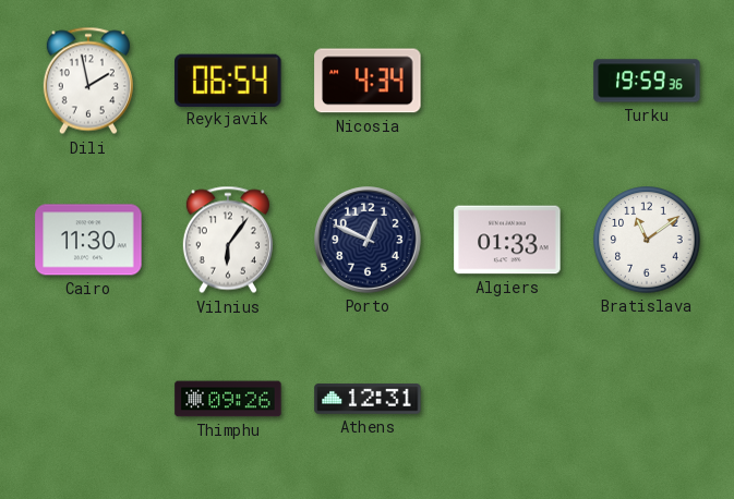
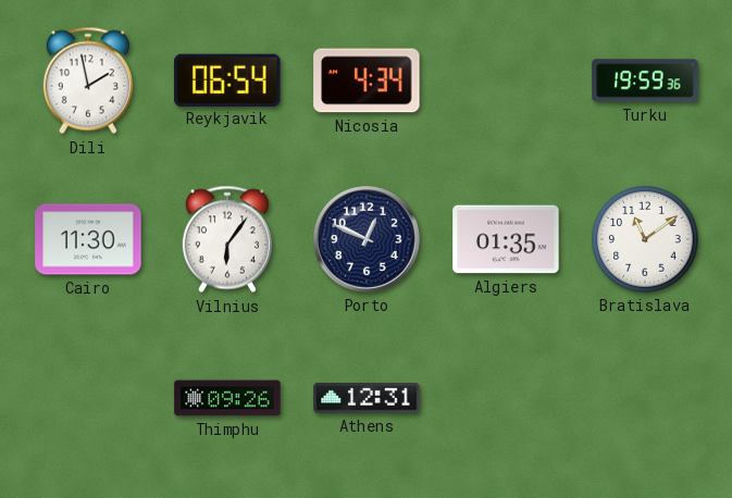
Algiers: 01:33 -> 01:35
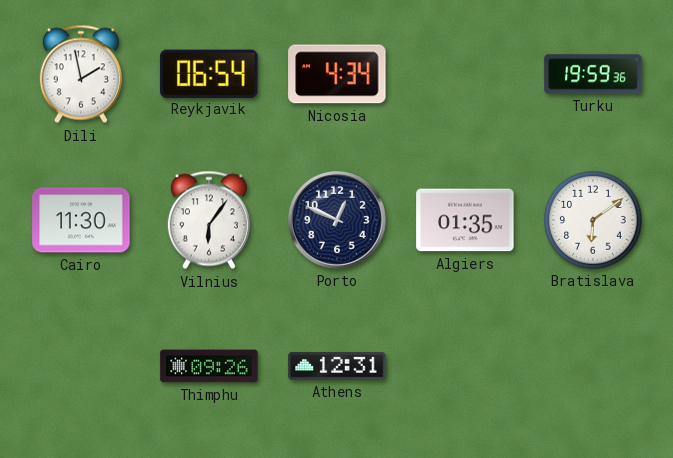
Bratislava: 11:09 -> 6:09
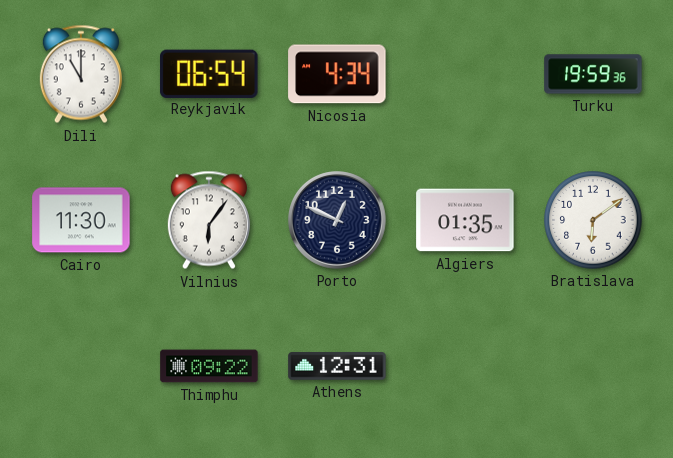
Dili: 1:58 -> 11:00
Thimphu: 09:26 -> 09:22
